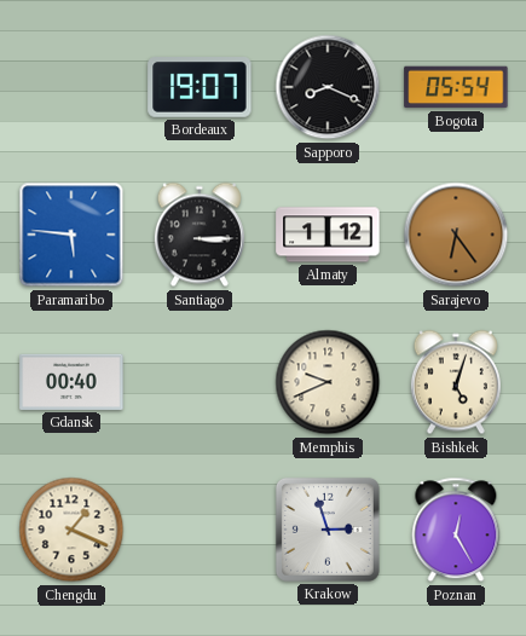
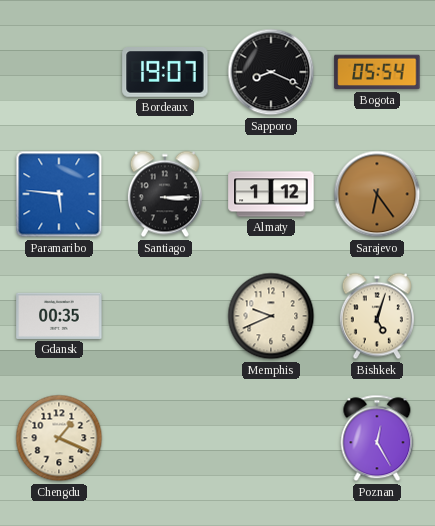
Gdansk: 00:40 -> 00:35
Krakow: 2:57 -> none
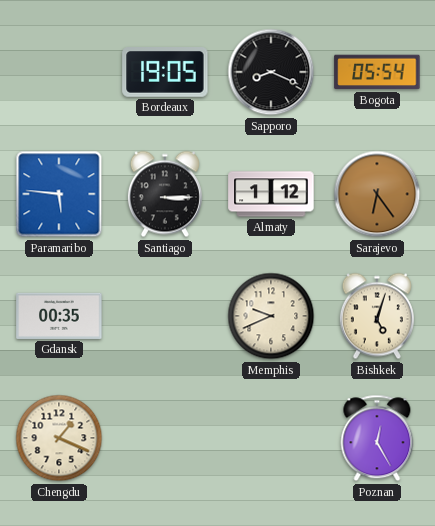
Bordeaux: 19:07 -> 19:05
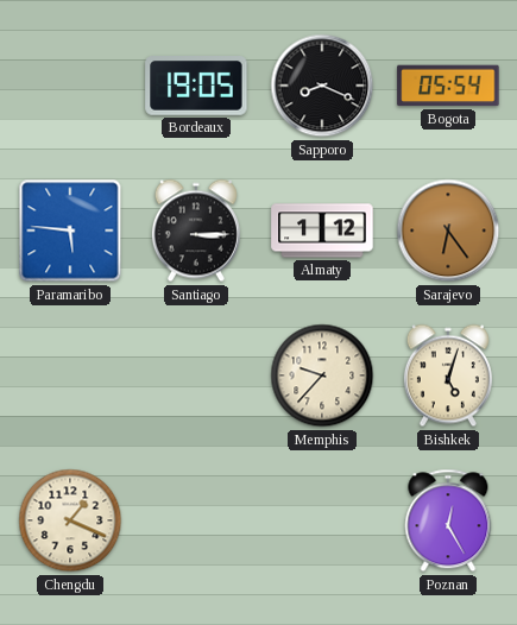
Gdansk: 00:35 -> none
Memphis: 9:41 -> 9:37
